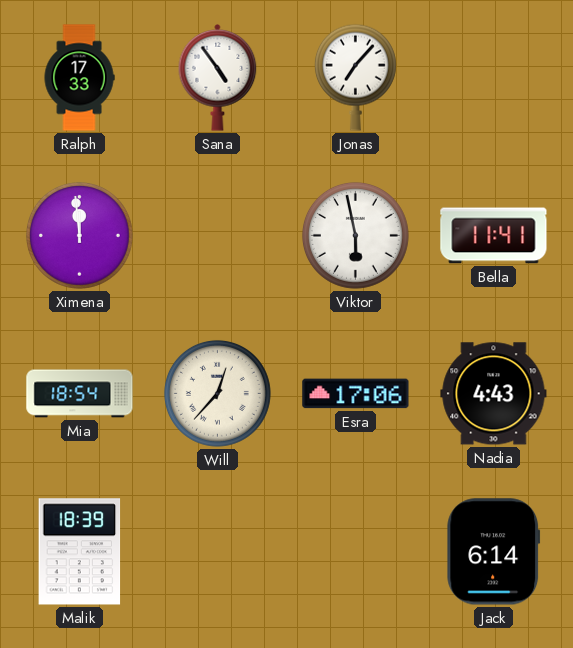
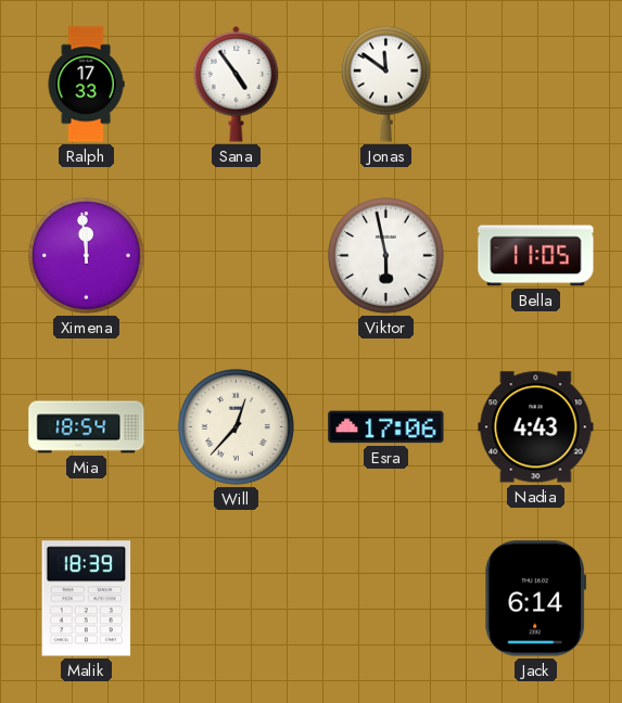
Jonas: 7:07 -> 11:51
Bella: 11:41 -> 11:05
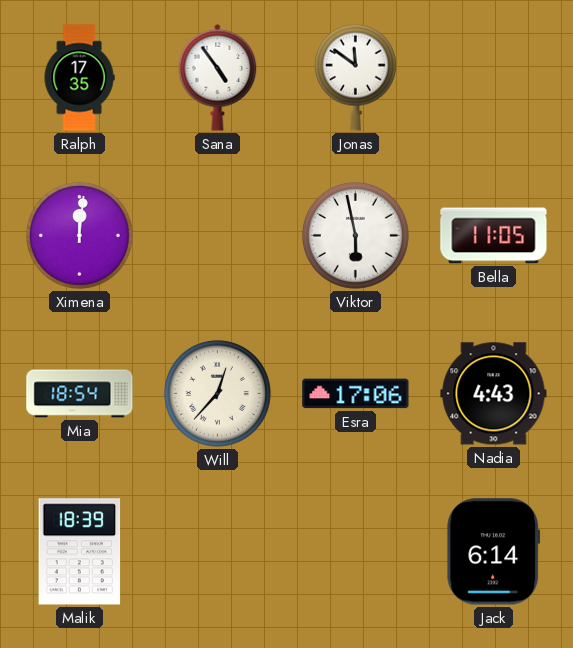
Ralph: 17:33 -> 17:35
Ximena: 11:59 -> 12:01
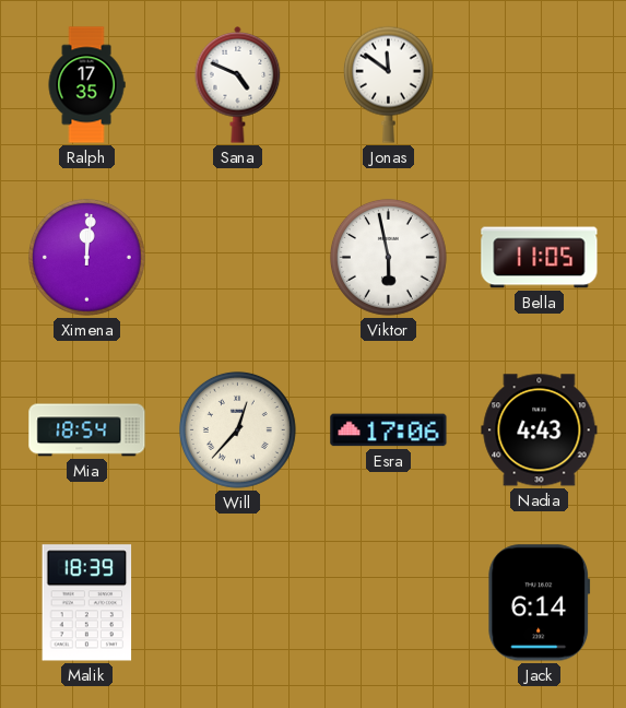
Sana: 4:54 -> 4:49
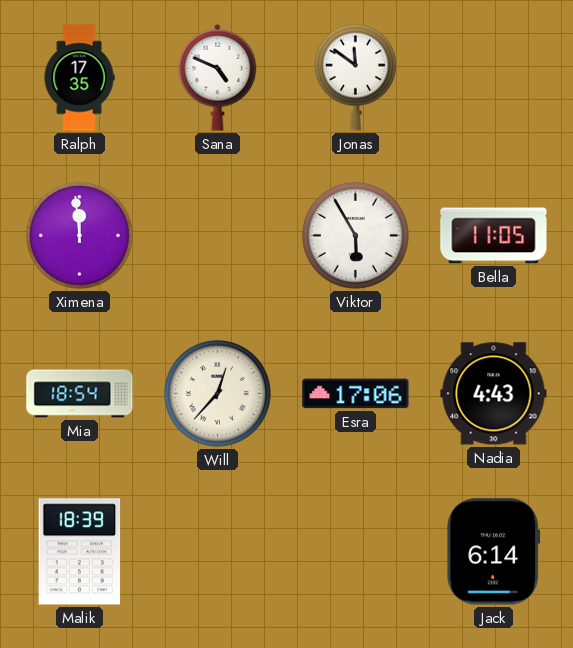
Ximena: 12:01 -> 11:59
Viktor: 5:58 -> 5:55
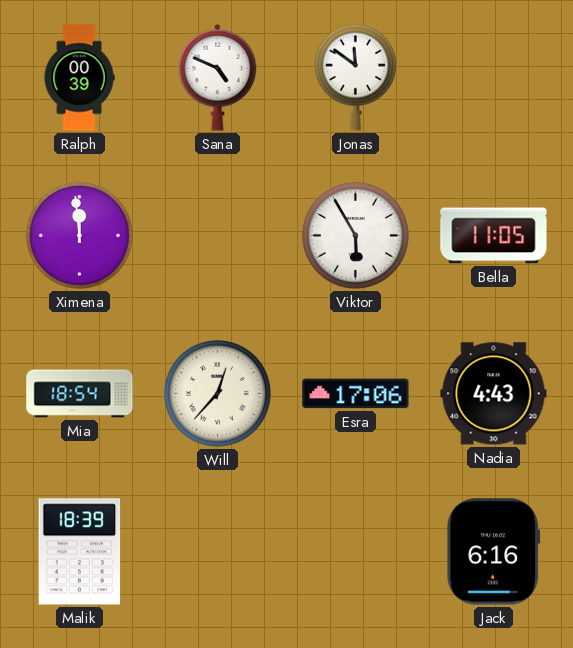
Ralph: 17:35 -> 00:39
Jack: 6:14 -> 6:16
